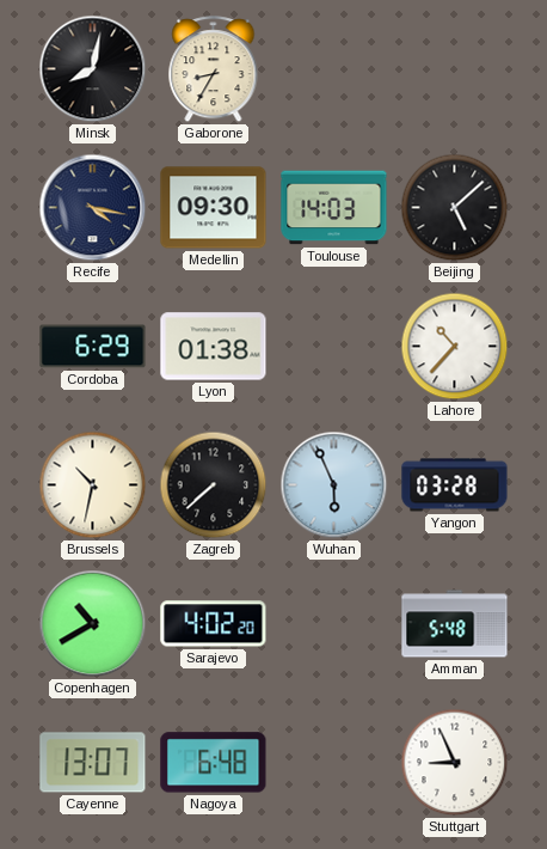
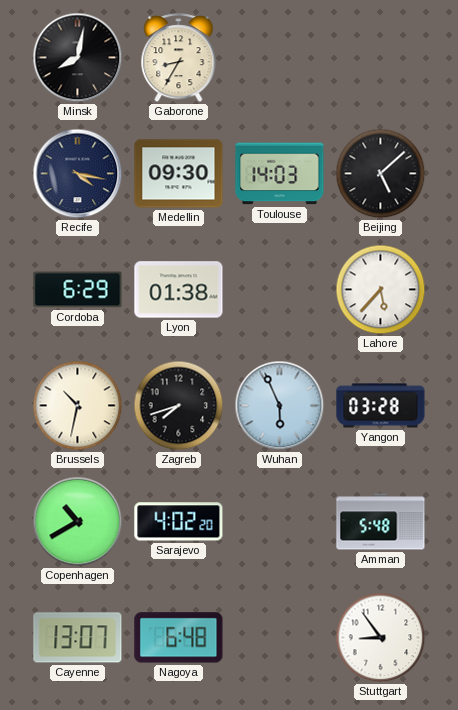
Lahore: 10:37 -> 5:37
Zagreb: 7:38 -> 7:42
Stuttgart: 8:56 -> 8:54
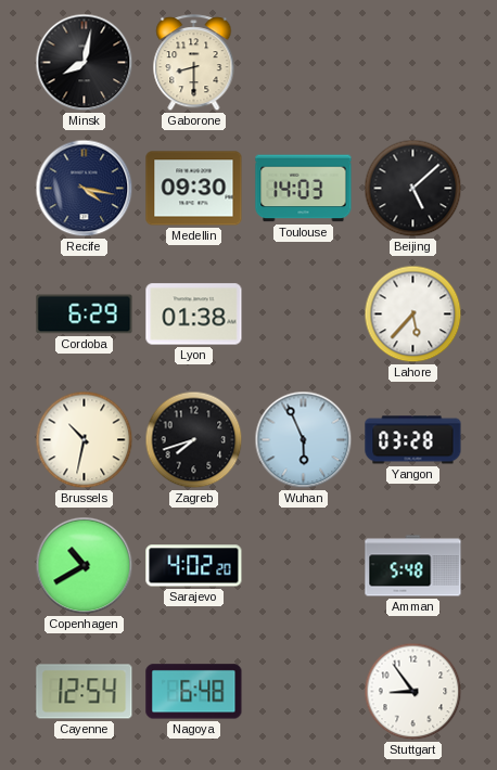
Gaborone: 8:35 -> 8:30
Cayenne: 13:07 -> 12:54
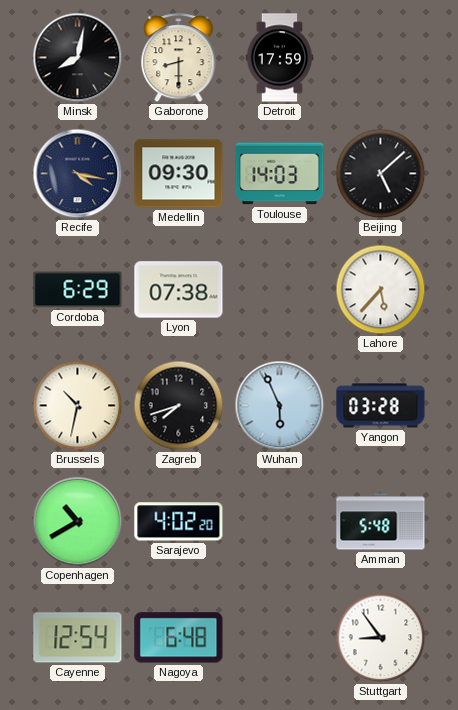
Detroit: none -> 17:59
Lyon: 01:38 -> 07:38
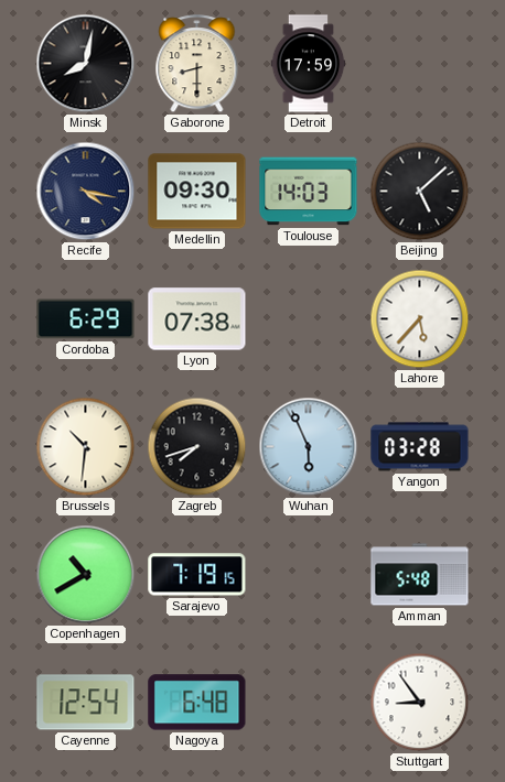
Brussels: 10:32 -> 10:31
Sarajevo: 4:02 -> 7:19
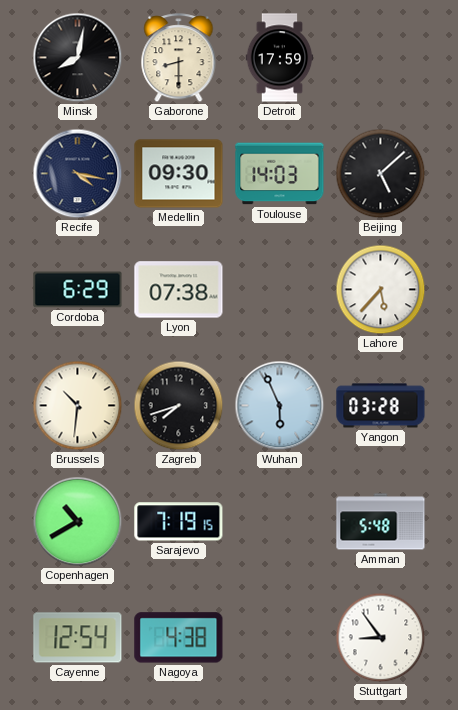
Nagoya: 6:48 -> 4:38
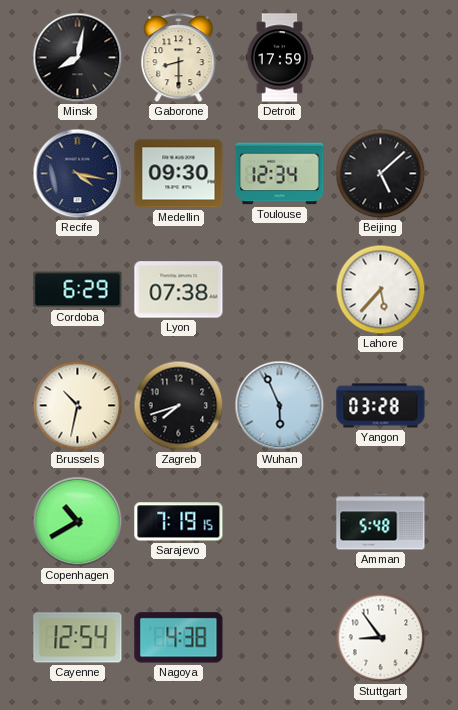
Toulouse: 14:03 -> 12:34
Brussels: 10:31 -> 10:32
